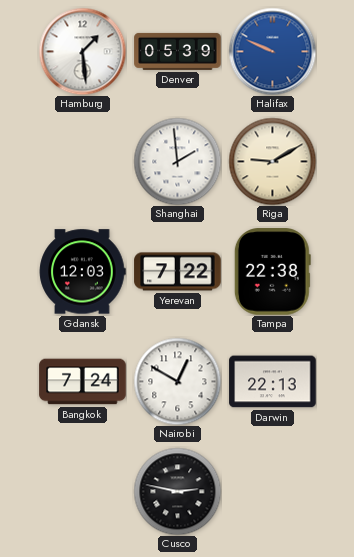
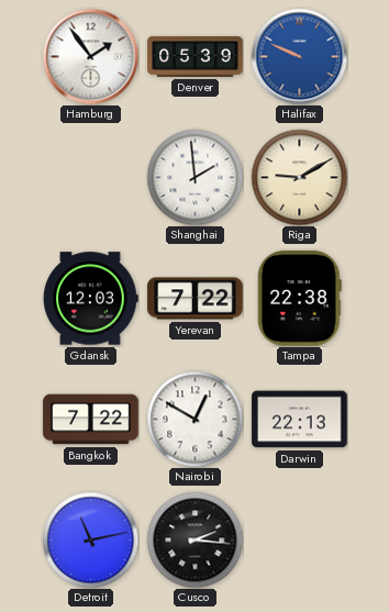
Hamburg: 1:29 -> 1:54
Bangkok: 7:24 -> 7:22
Detroit: none -> 11:13
Cusco: 2:47 -> 2:16
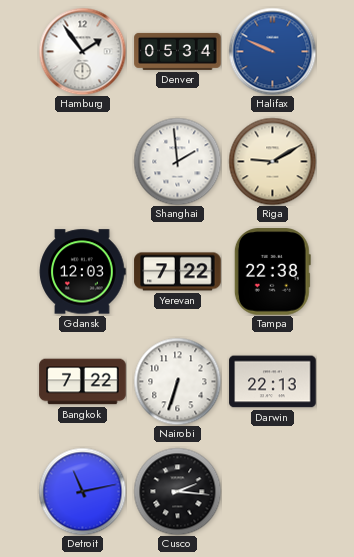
Denver: 05:39 -> 05:34
Nairobi: 12:50 -> 6:33
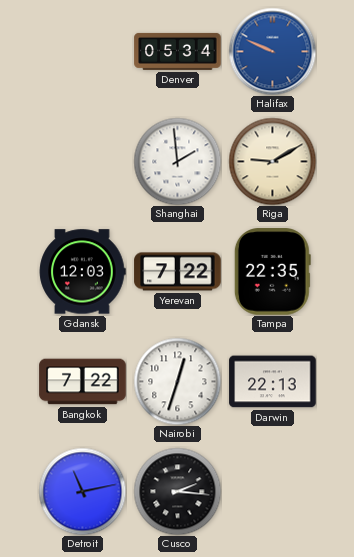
Hamburg: 1:54 -> none
Tampa: 22:38 -> 22:35
Nairobi: 6:33 -> 12:33
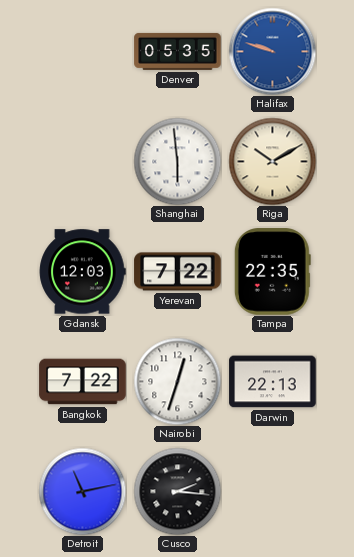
Denver: 05:34 -> 05:35
Halifax: 9:49 -> 9:48
Shanghai: 1:59 -> 5:59
Riga: 9:10 -> 10:10
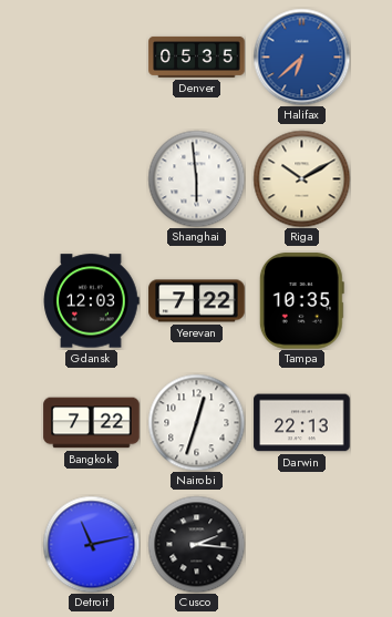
Halifax: 9:48 -> 6:38
Tampa: 22:35 -> 10:35
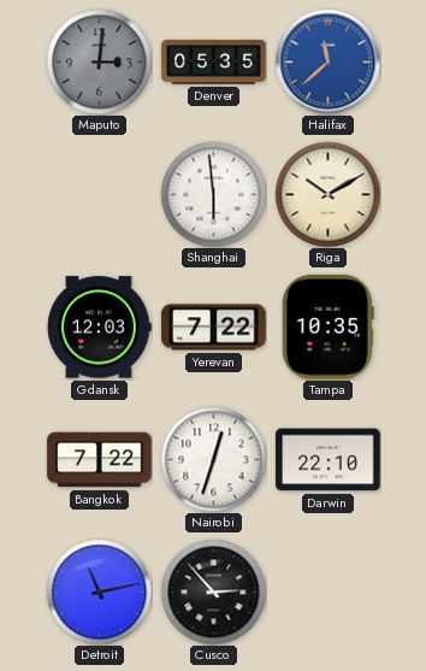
Maputo: none -> 3:01
Halifax: 6:38 -> 11:38
Darwin: 22:13 -> 22:10
Cusco: 2:16 -> 2:53
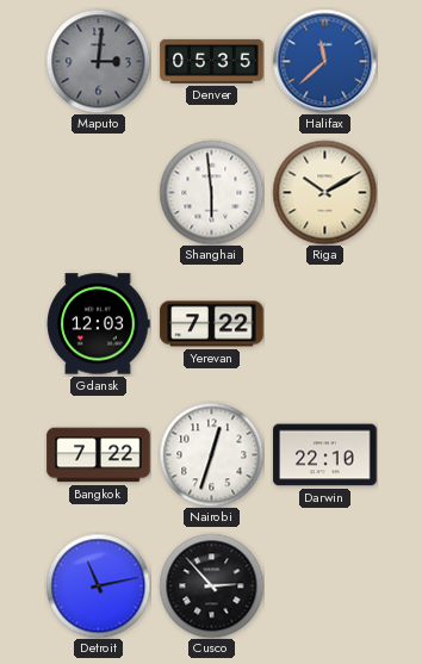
Tampa: 10:35 -> none
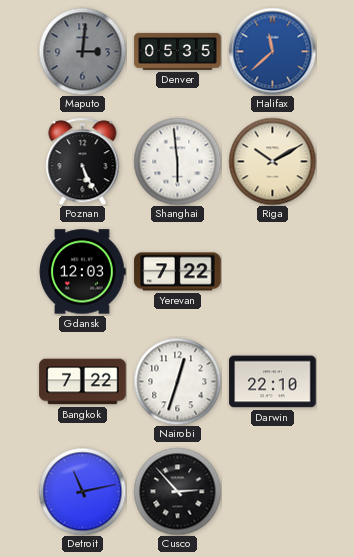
Poznan: none -> 5:26
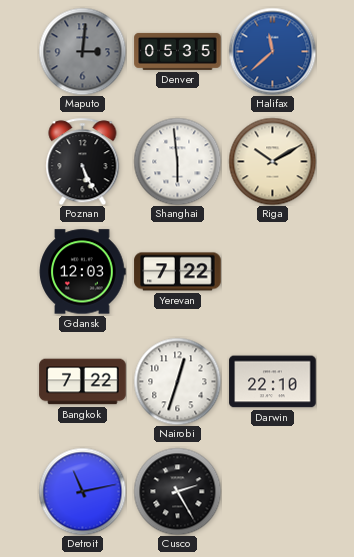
Cusco: 2:53 -> 2:25
